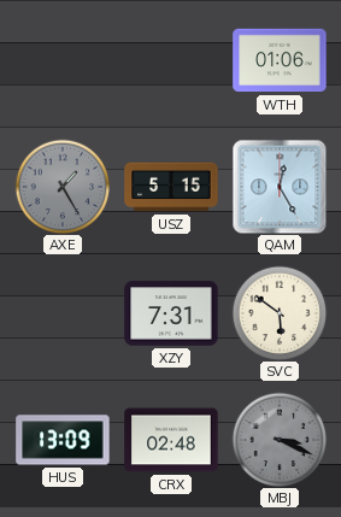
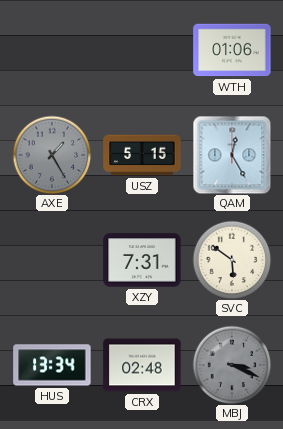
HUS: 13:09 -> 13:34
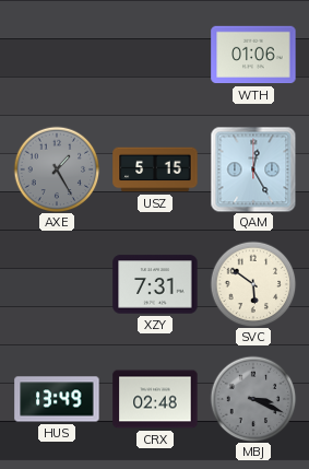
HUS: 13:34 -> 13:49
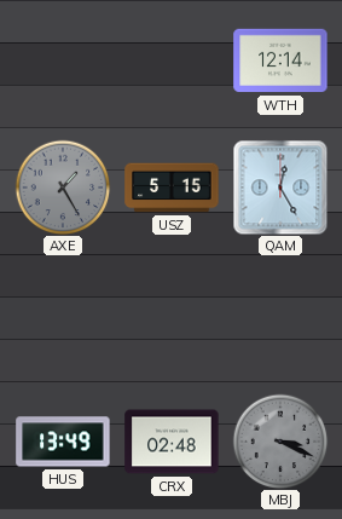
WTH: 01:06 -> 12:14
XZY: 7:31 -> none
SVC: 5:51 -> none
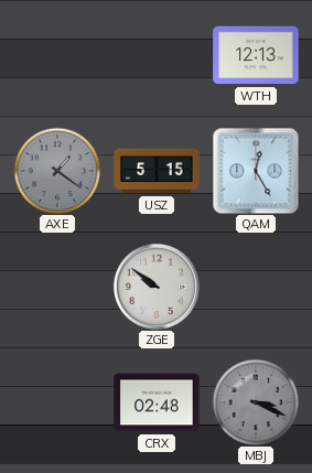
WTH: 12:14 -> 12:13
AXE: 1:25 -> 1:21
ZGE: none -> 9:51
HUS: 13:49 -> none
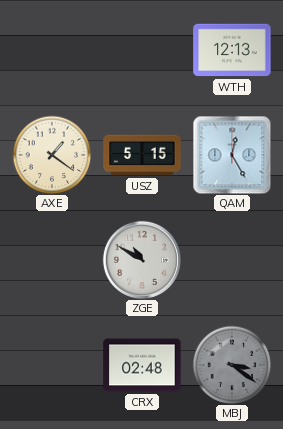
AXE dial: grey -> cream
ZGE: 9:51 -> 10:50
MBJ: 3:19 -> 3:21
